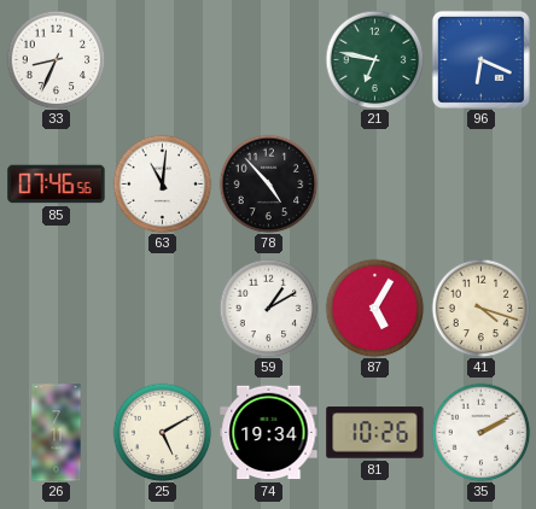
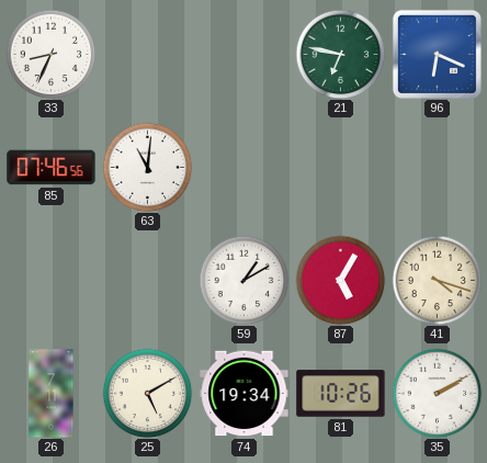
78: 4:53 -> none
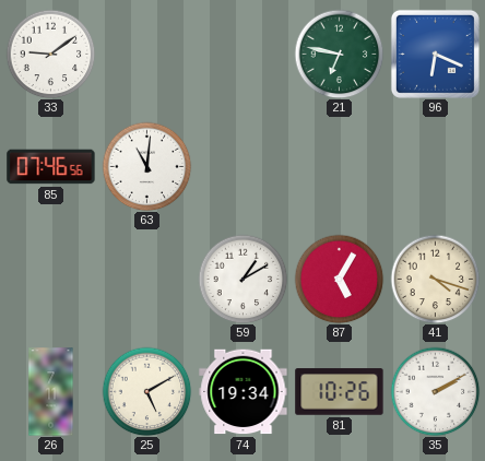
33: 8:34 -> 9:09
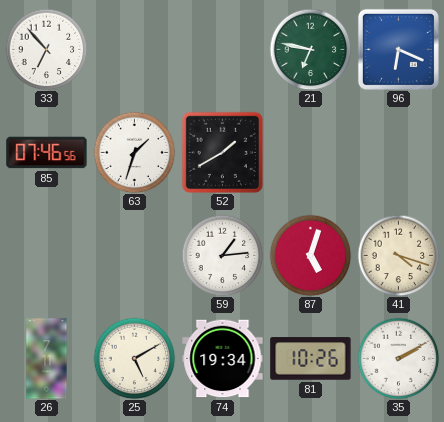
33: 9:09 -> 6:53
63: 11:01 -> 1:33
52: none -> 1:40
59: 1:10 -> 1:14
87: 5:05 -> 5:03
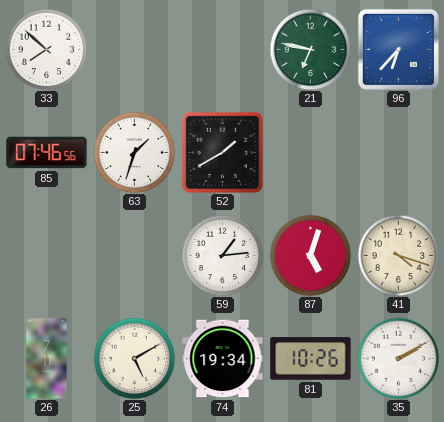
33: 6:53 -> 7:52
96: 6:19 -> 6:37
